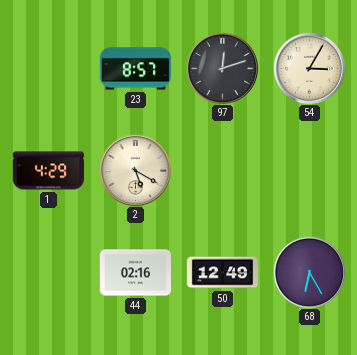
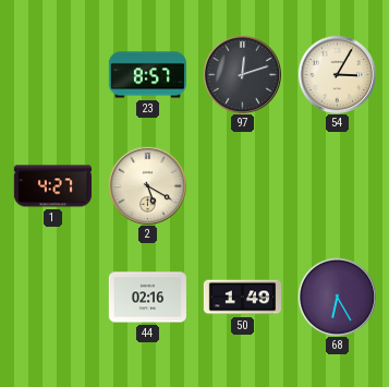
1: 4:29 -> 4:27
50: 12:49 -> 1:49
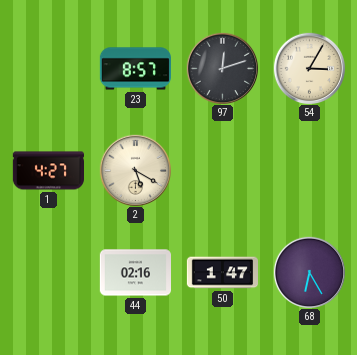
50: 1:49 -> 1:47
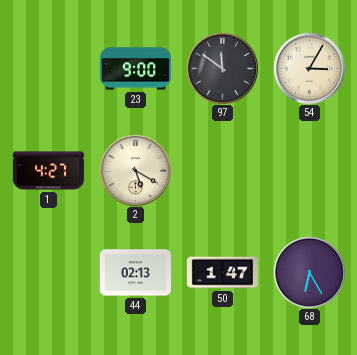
23: 8:57 -> 9:00
97: 12:12 -> 11:51
44: 02:16 -> 02:13
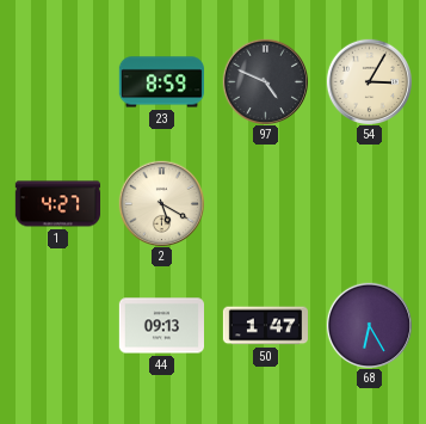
23: 9:00 -> 8:59
97: 11:51 -> 4:49
44: 02:13 -> 09:13
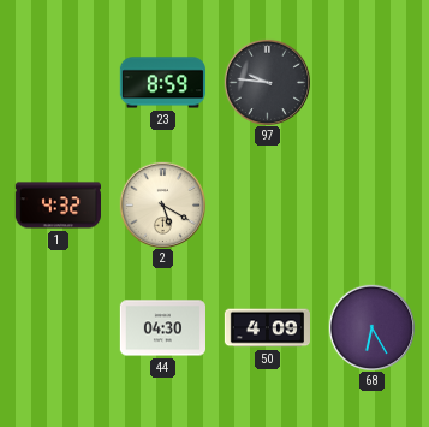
97: 4:49 -> 9:46
54: 3:05 -> none
1: 4:27 -> 4:32
44: 09:13 -> 04:30
50: 1:47 -> 4:09
